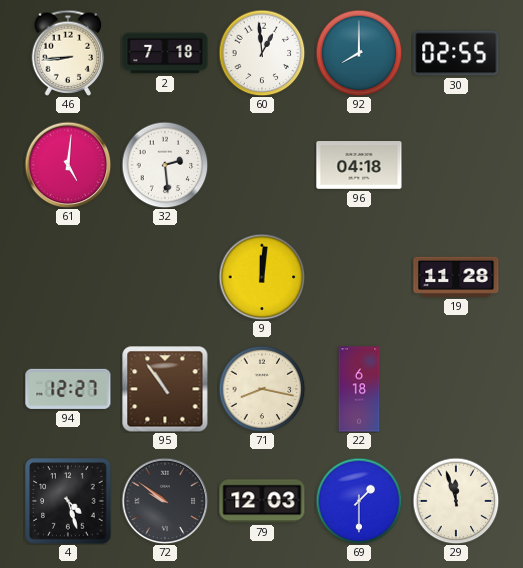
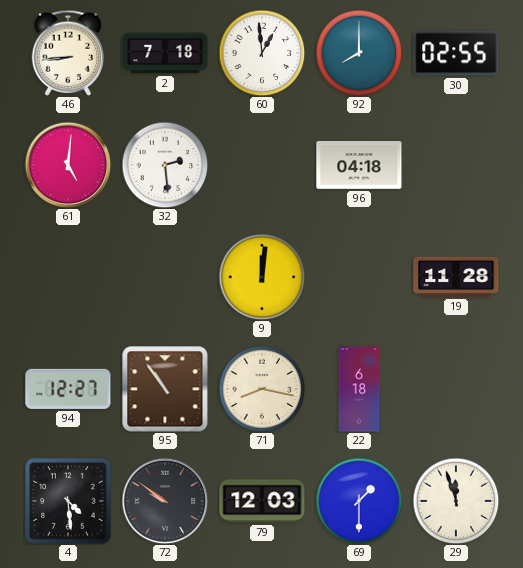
4: 4:27 -> 4:29
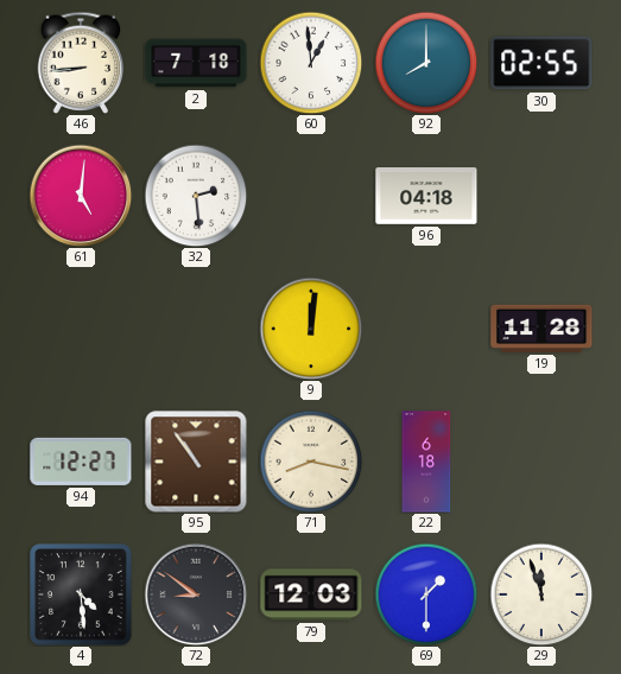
72: 9:51 -> 8:51
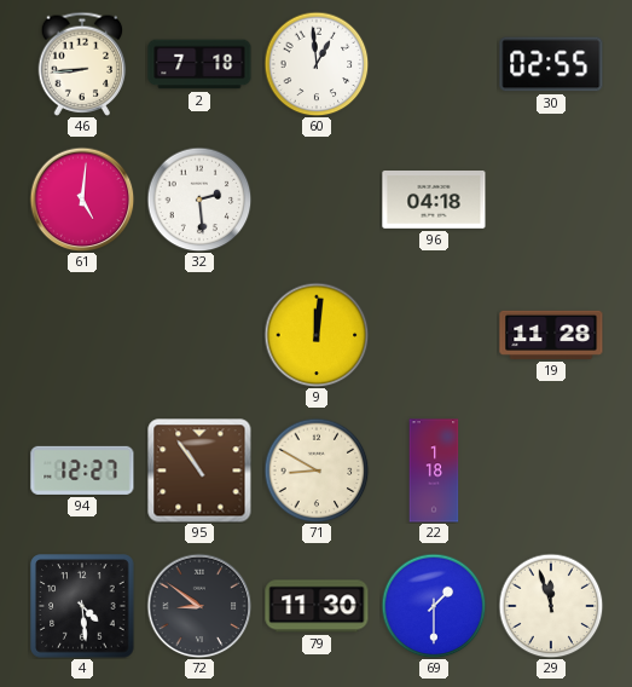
92: 8:00 -> none
71: 8:17 -> 8:50
22: 6:18 -> 1:18
79: 12:03 -> 11:30
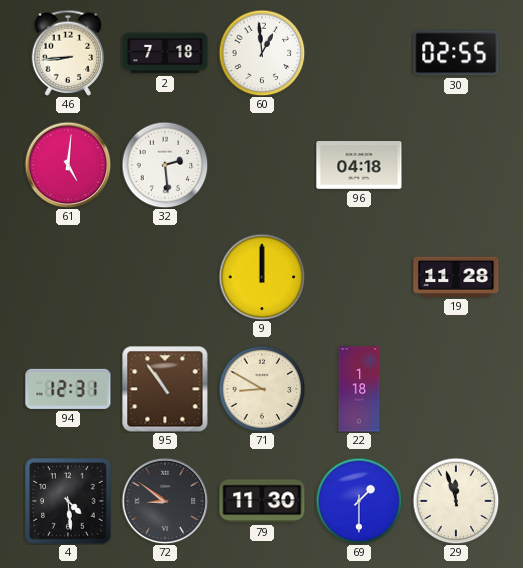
9: 12:01 -> 12:00
94: 12:27 -> 12:31
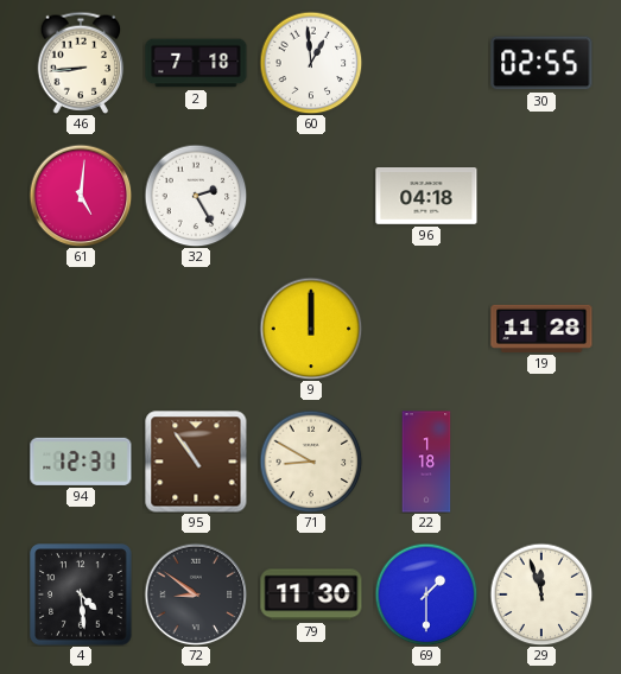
32: 2:29 -> 2:25
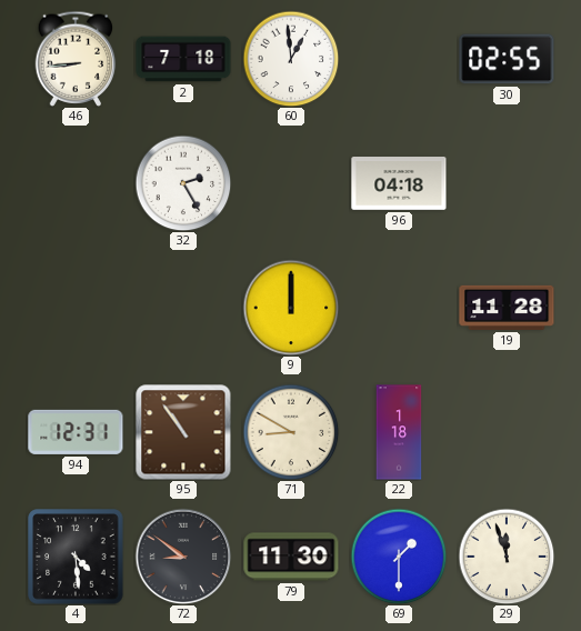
61: 5:01 -> none
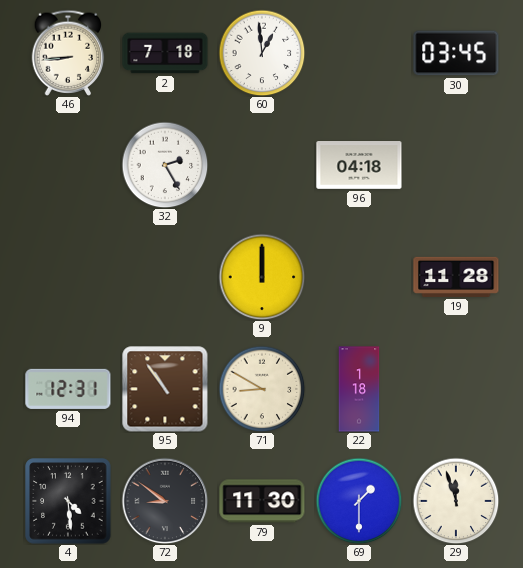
30: 02:55 -> 03:45
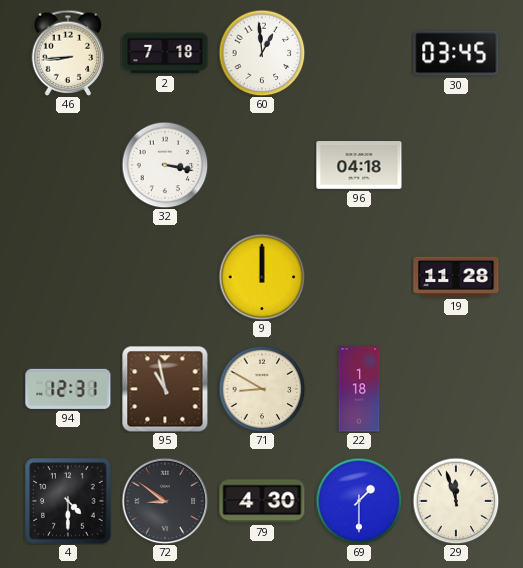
32: 2:25 -> 3:17
95: 10:54 -> 10:58
4: 4:29 -> 4:30
79: 11:30 -> 4:30
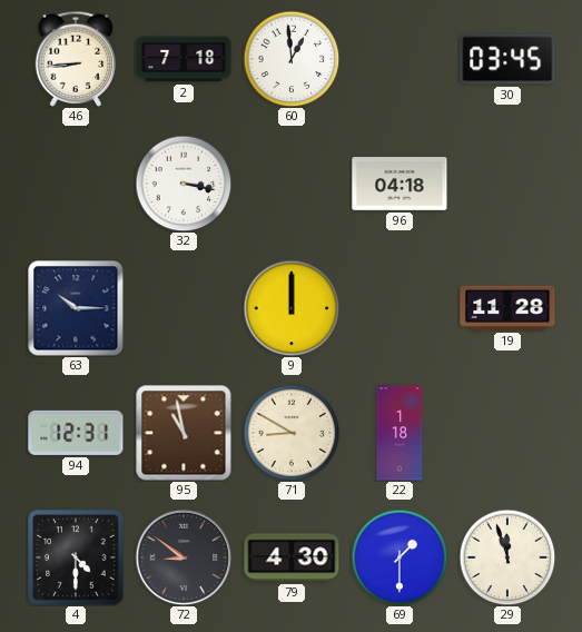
63: none -> 10:15
